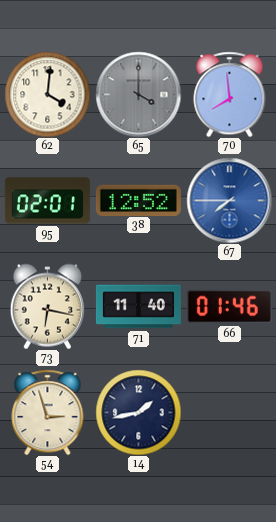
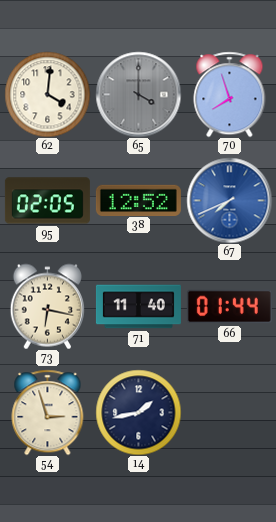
70: 7:59 -> 7:57
95: 02:01 -> 02:05
67: 7:45 -> 7:41
66: 01:46 -> 01:44
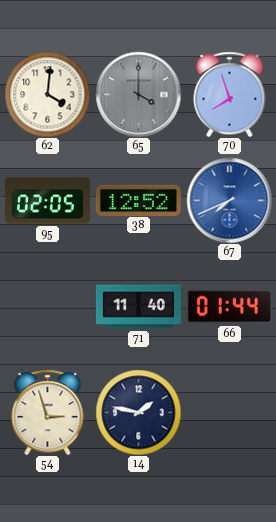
73: 6:17 -> none
14: 1:43 -> 1:47
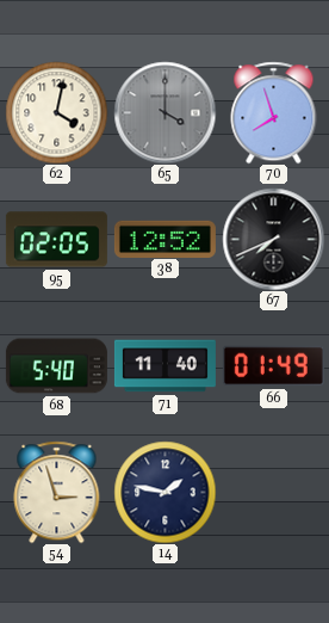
62: 4:01 -> 4:02
67 dial: blue -> black
68: none -> 5:40
66: 01:44 -> 01:49
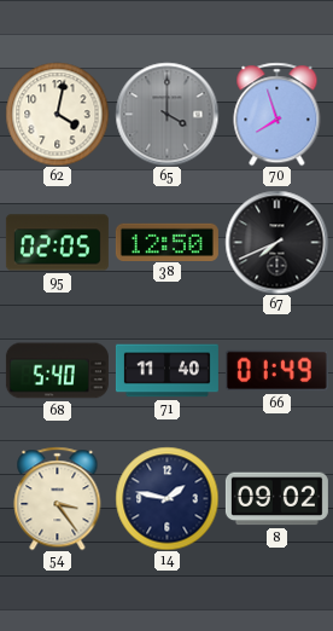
38: 12:52 -> 12:50
54: 2:57 -> 3:24
8: none -> 09:02
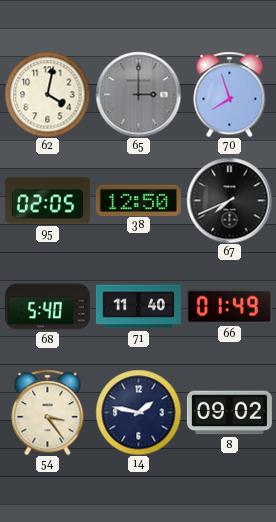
65: 4:00 -> 3:00
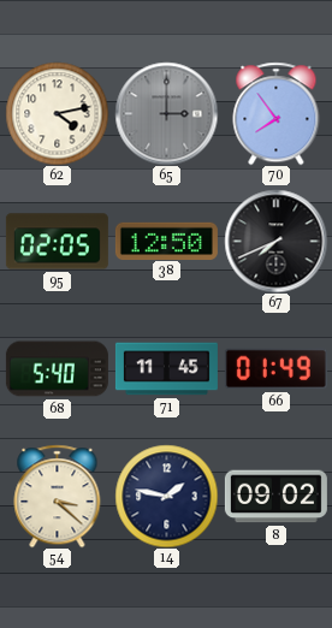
62: 4:02 -> 4:13
70: 7:57 -> 7:54
71: 11:40 -> 11:45
54: 3:24 -> 3:22
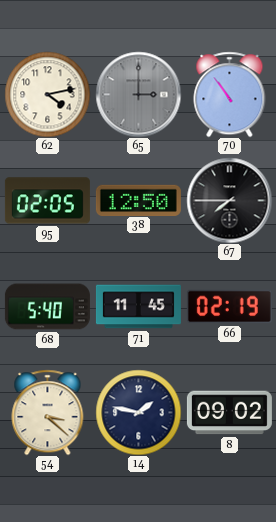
70: 7:54 -> 10:54
67: 7:41 -> 7:45
66: 01:49 -> 02:19
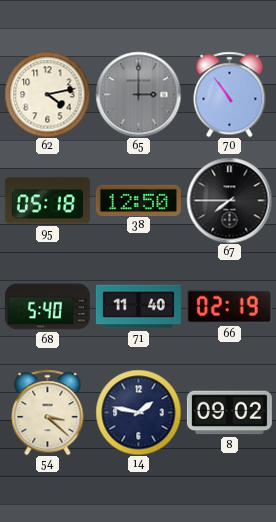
95: 02:05 -> 05:18
71: 11:45 -> 11:40
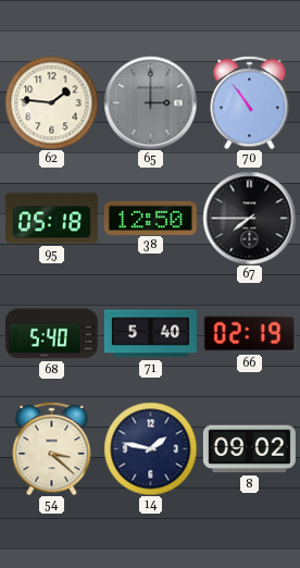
62: 4:13 -> 1:46
71: 11:40 -> 5:40
